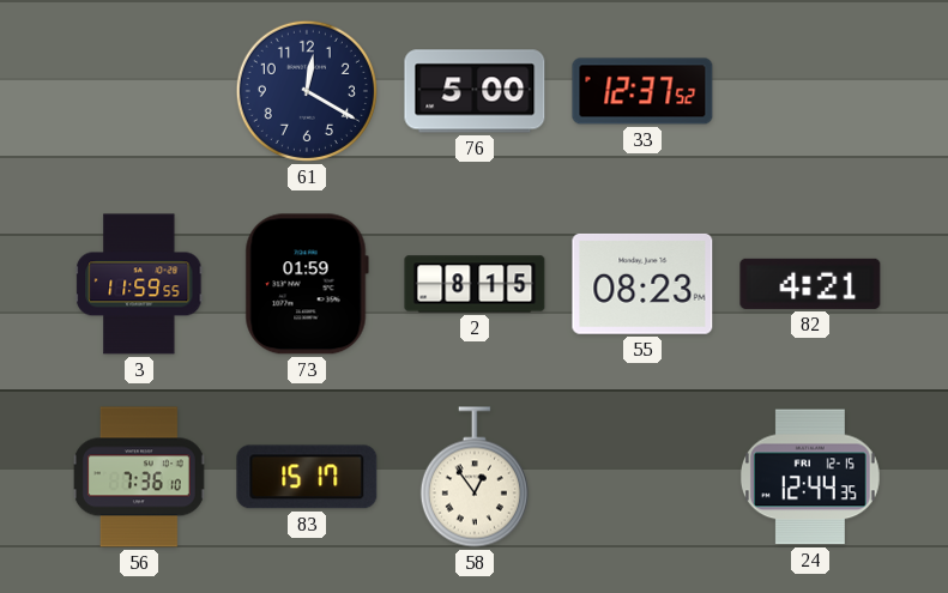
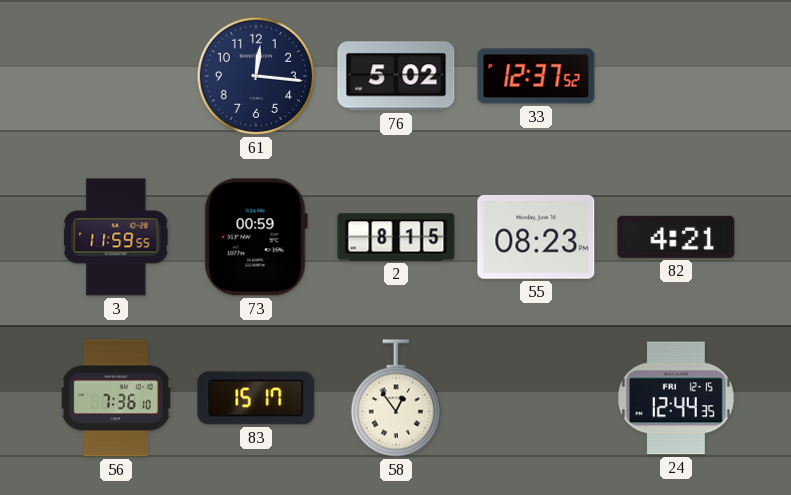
61: 12:20 -> 12:16
76: 5:00 -> 5:02
73: 01:59 -> 00:59
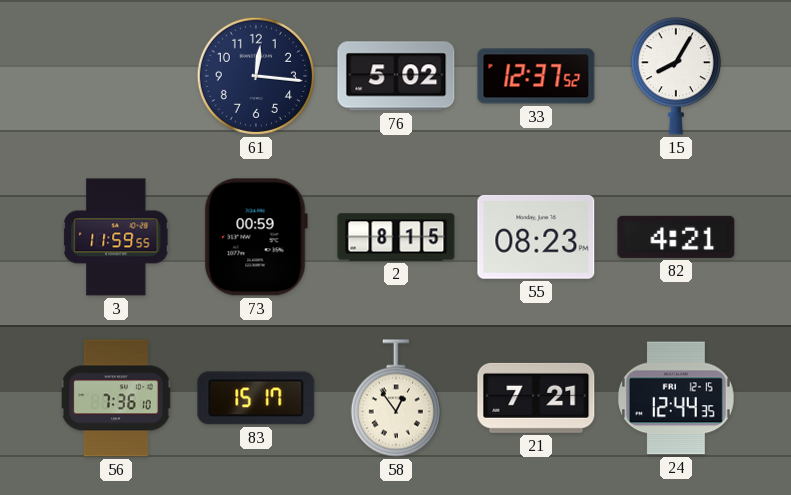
15: none -> 8:05
21: none -> 7:21
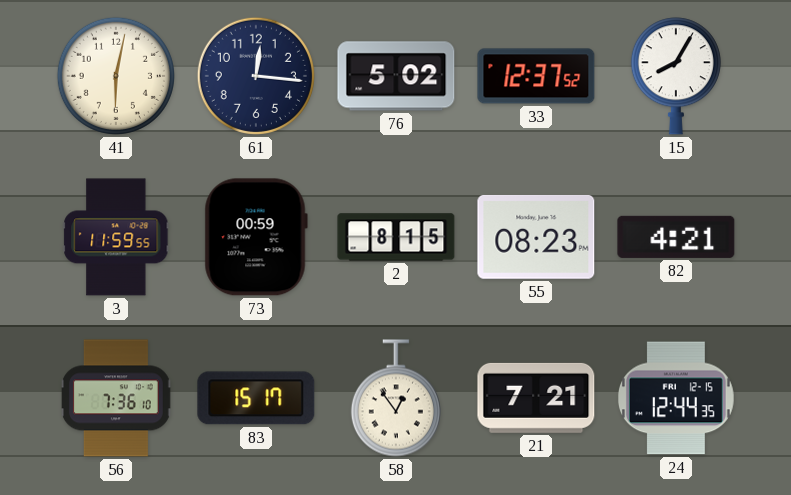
41: none -> 6:02
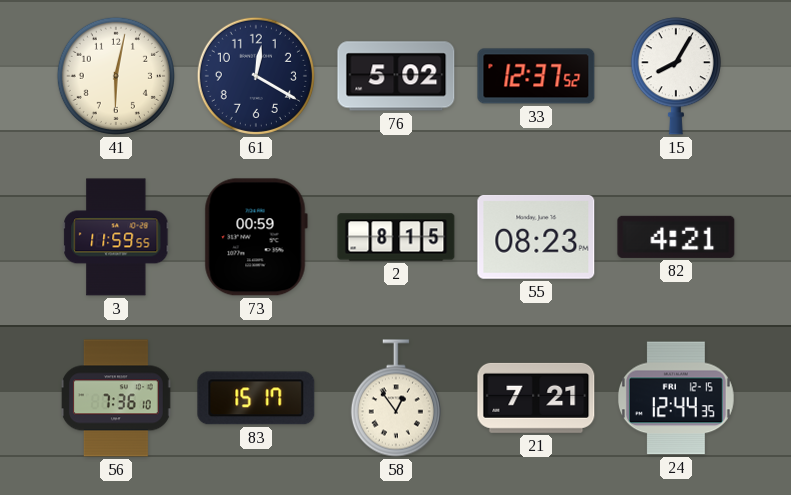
61: 12:16 -> 12:20
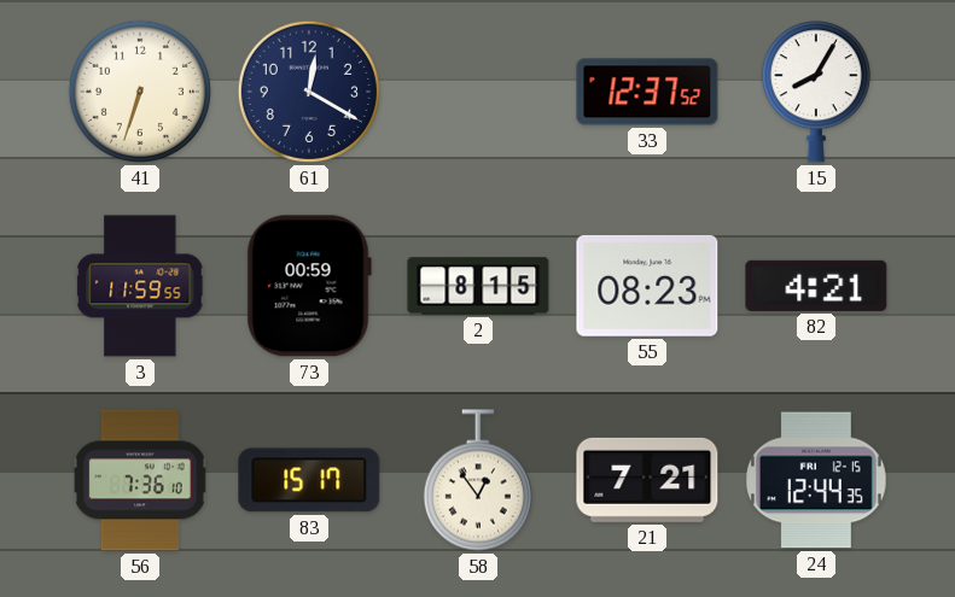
41: 6:02 -> 6:33
76: 5:02 -> none
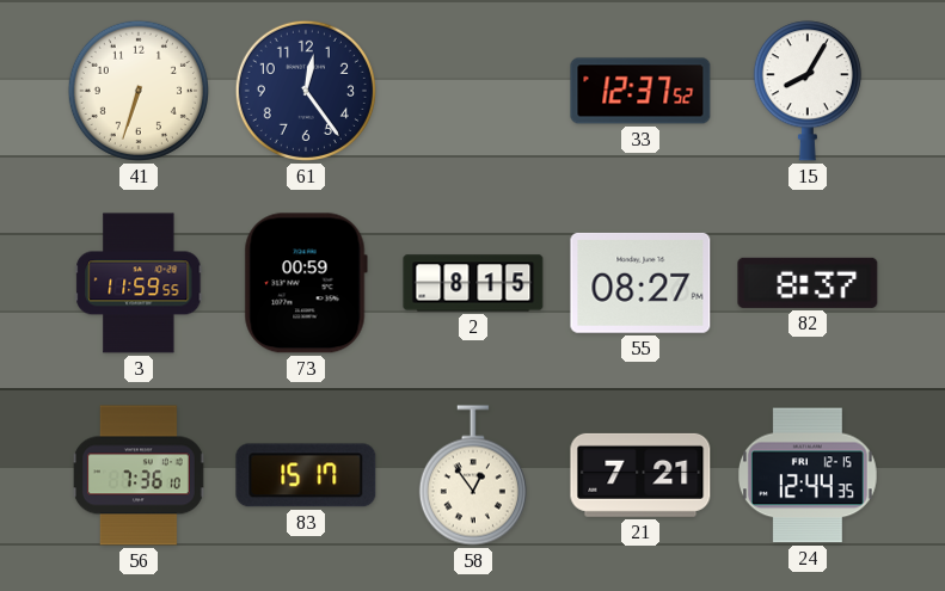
61: 12:20 -> 12:24
55: 08:23 -> 08:27
82: 4:21 -> 8:37
